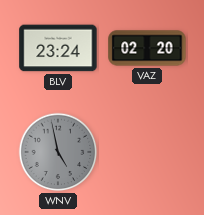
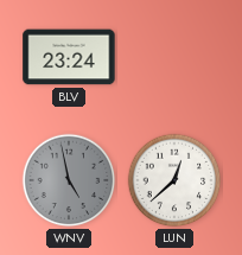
VAZ: 02:20 -> none
LUN: none -> 12:38
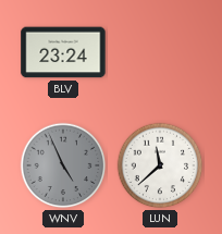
WNV: 4:58 -> 4:56
LUN: 12:38 -> 11:38
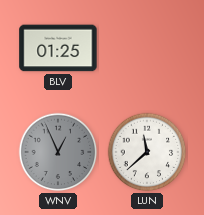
BLV: 23:24 -> 01:25
WNV: 4:56 -> 12:56
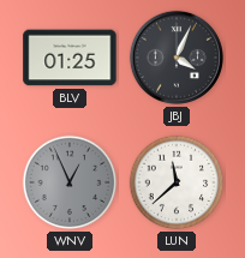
JBJ: none -> 4:04
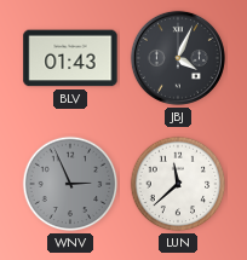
BLV: 01:25 -> 01:43
WNV: 12:56 -> 2:56
